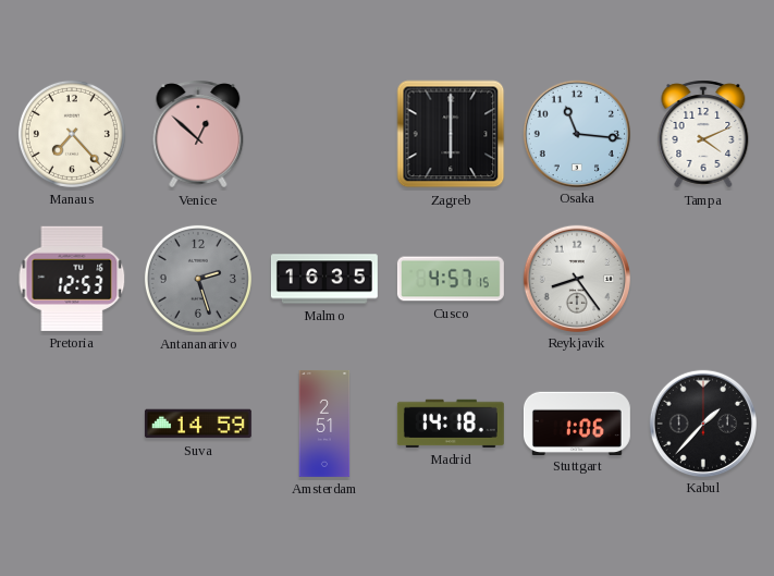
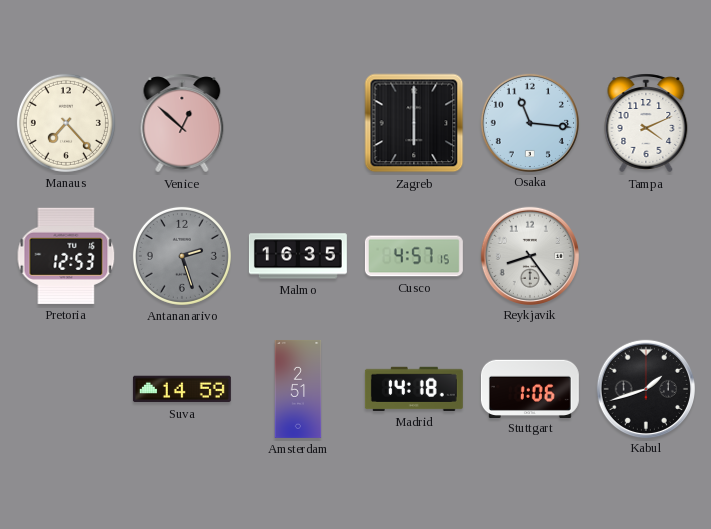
Kabul: 1:37 -> 1:42
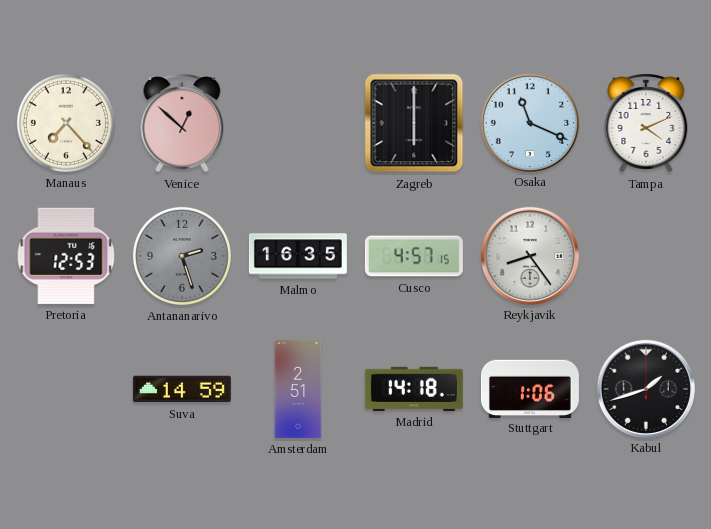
Osaka: 11:16 -> 11:19
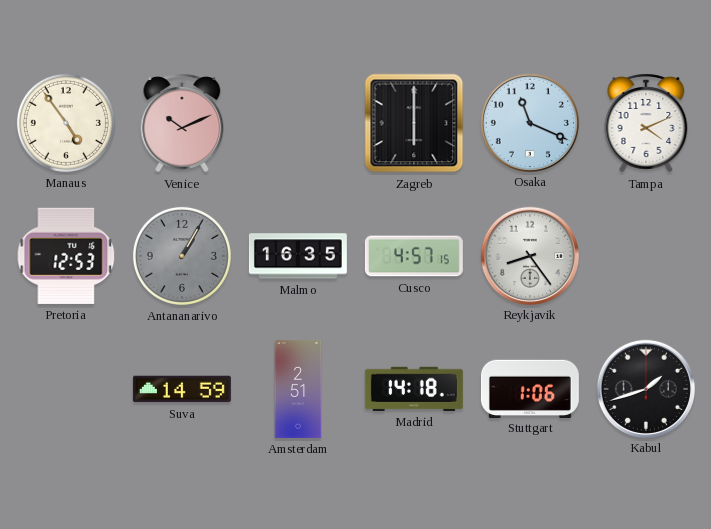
Manaus: 7:23 -> 4:54
Venice: 12:52 -> 10:11
Antananarivo: 2:27 -> 1:05
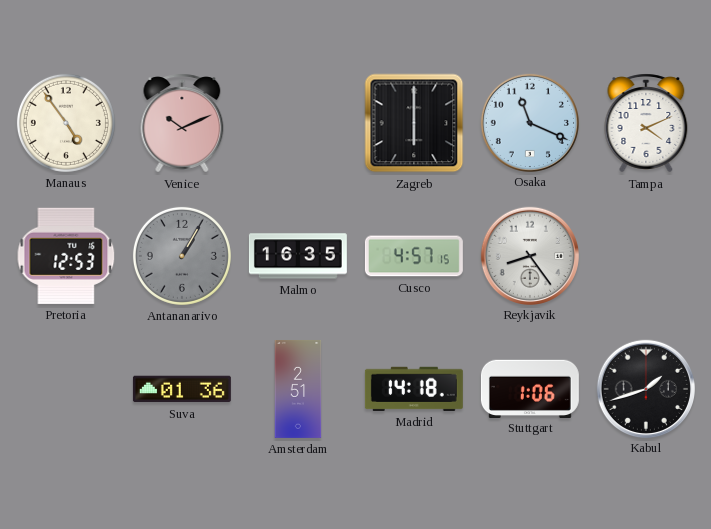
Suva: 14:59 -> 01:36
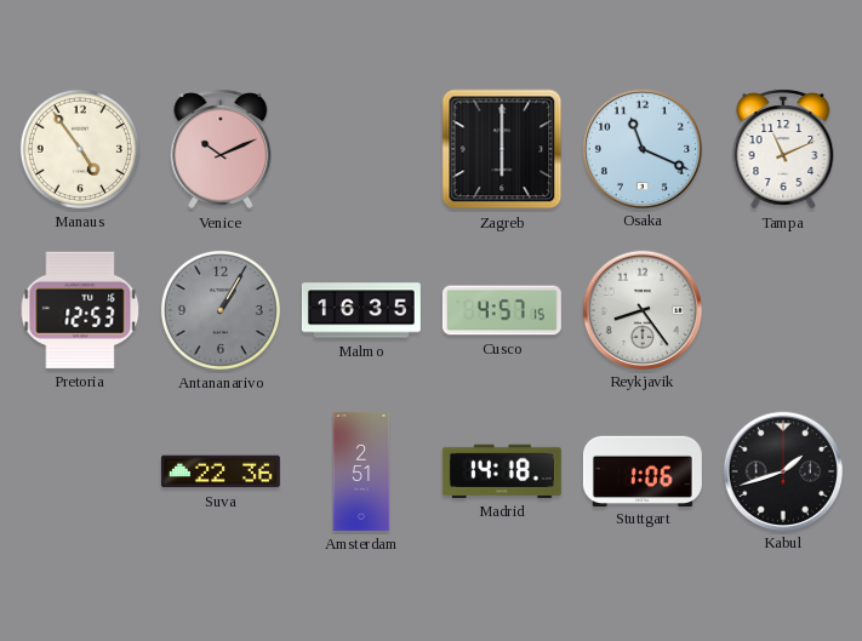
Tampa: 4:11 -> 11:11
Suva: 01:36 -> 22:36
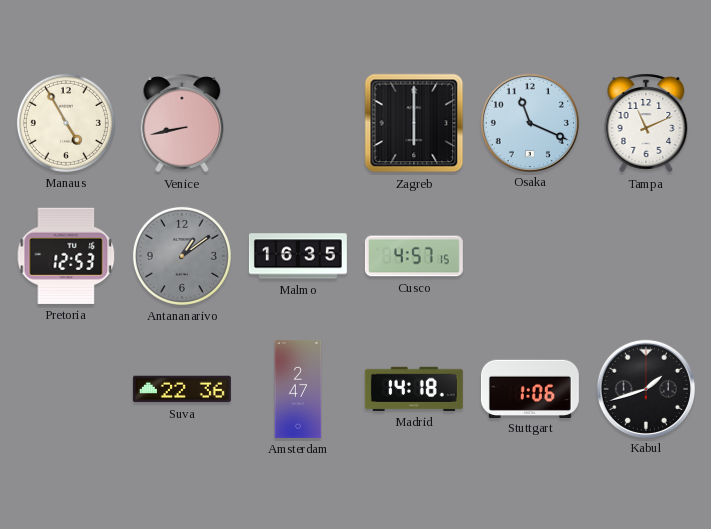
Manaus: 4:54 -> 4:55
Venice: 10:11 -> 8:43
Antananarivo: 1:05 -> 1:09
Reykjavik: 8:24 -> none
Amsterdam: 2:51 -> 2:47
